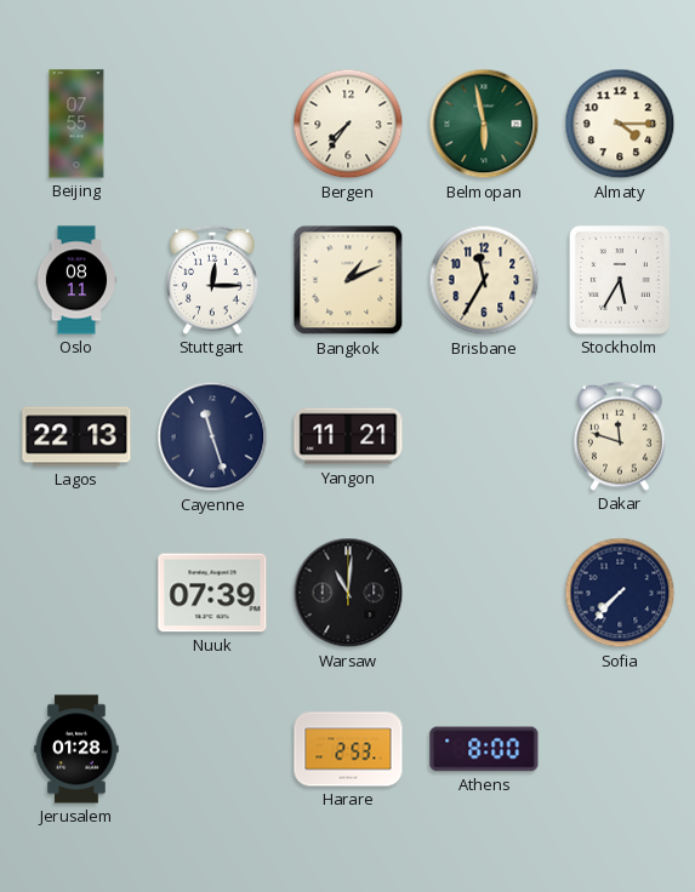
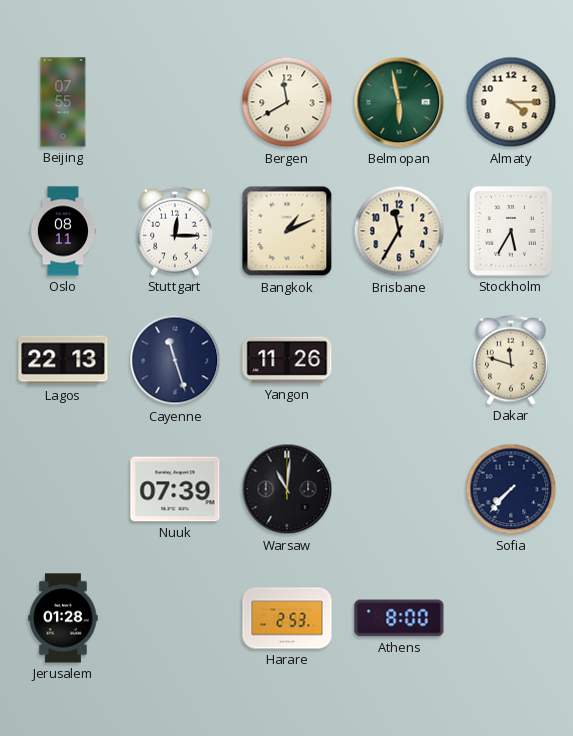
Bergen: 7:36 -> 11:40
Yangon: 11:21 -> 11:26
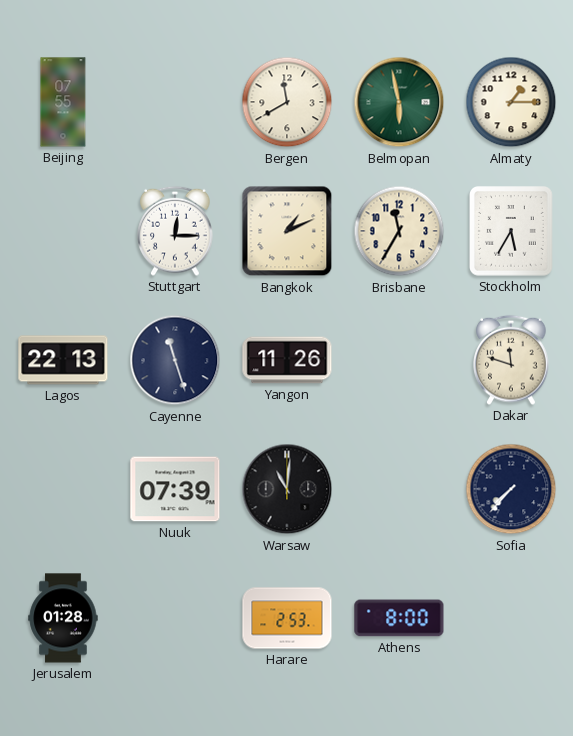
Almaty: 4:15 -> 1:15
Oslo: 08:11 -> none
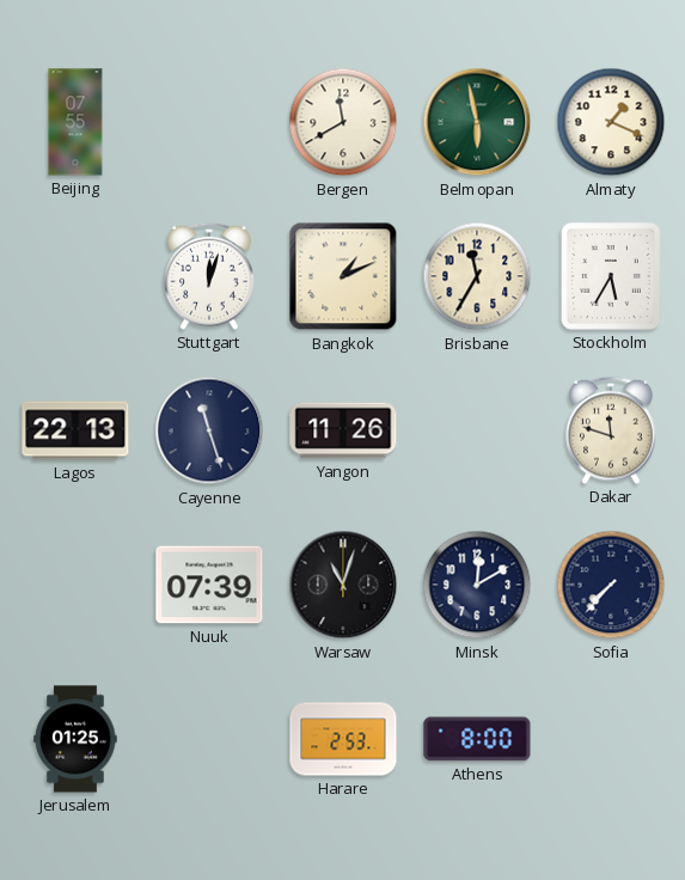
Almaty: 1:15 -> 1:19
Stuttgart: 12:15 -> 12:03
Warsaw: 11:01 -> 11:03
Minsk: none -> 12:10
Jerusalem: 01:28 -> 01:25
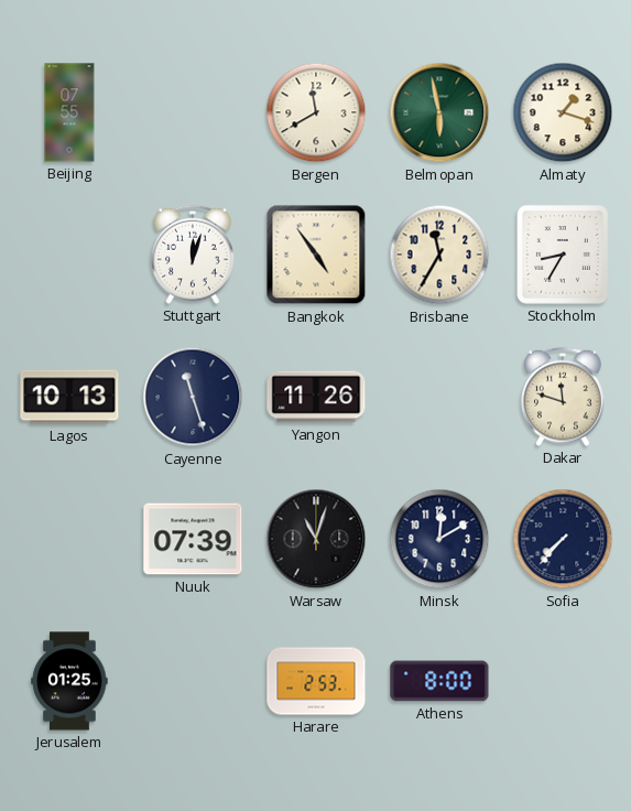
Almaty: 1:19 -> 1:18
Bangkok: 1:11 -> 4:54
Stockholm: 5:35 -> 8:35
Lagos: 22:13 -> 10:13
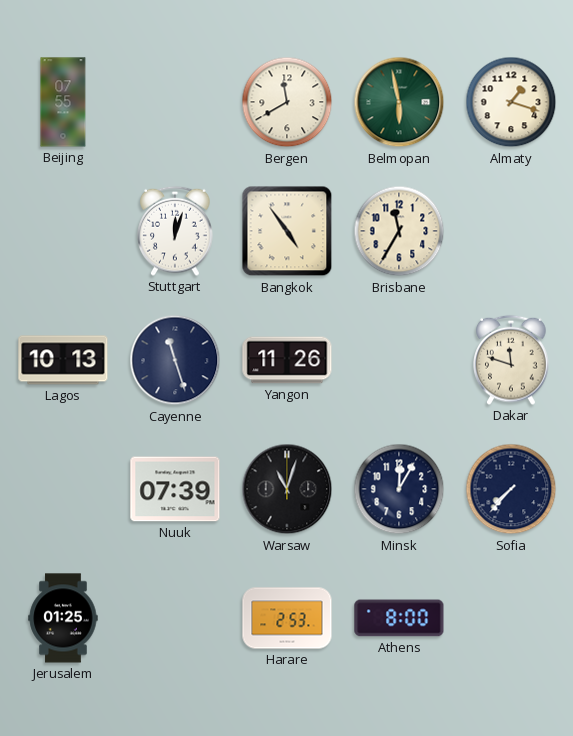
Stockholm: 8:35 -> none
Minsk: 12:10 -> 12:05
